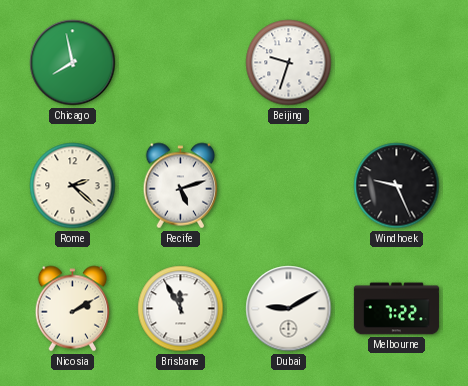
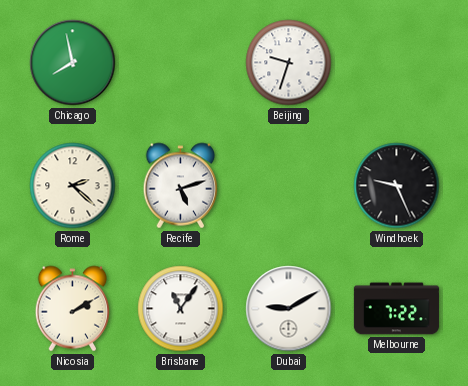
Brisbane: 11:55 -> 11:06
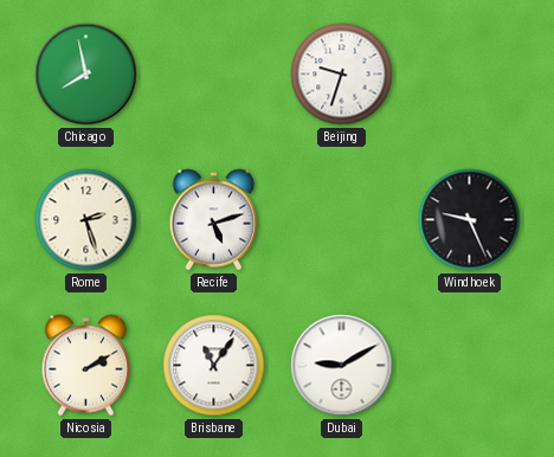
Rome: 2:22 -> 2:27
Melbourne: 7:22 -> none
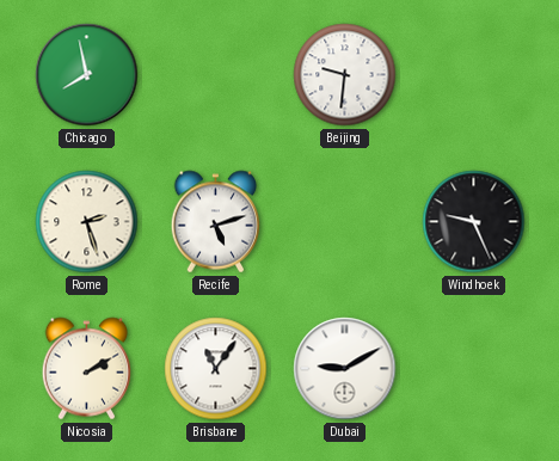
Beijing: 9:33 -> 9:31
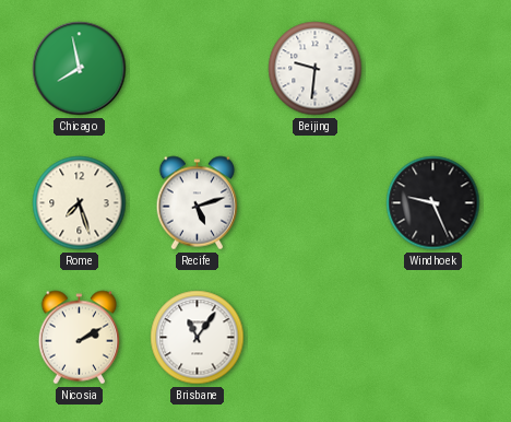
Rome: 2:27 -> 7:27
Dubai: 9:10 -> none
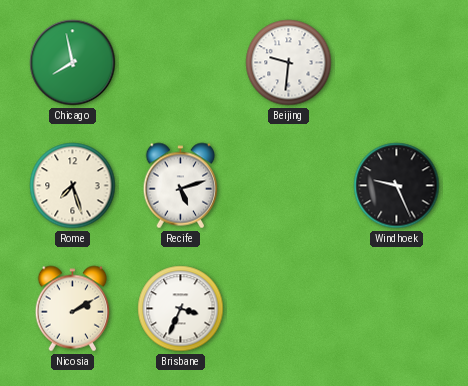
Brisbane: 11:06 -> 3:34
